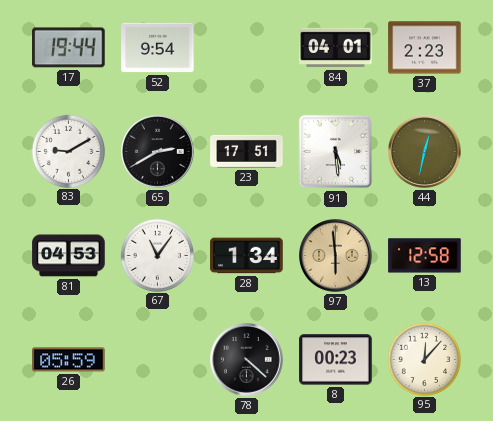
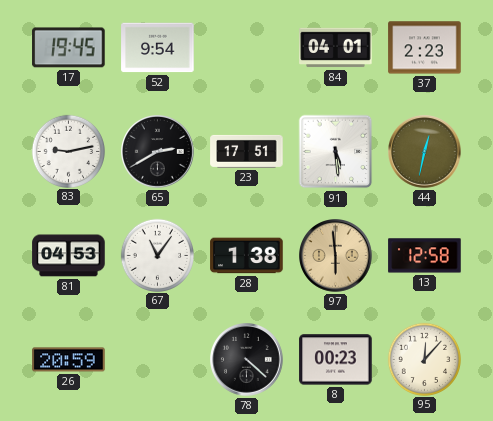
17: 19:44 -> 19:45
83: 9:10 -> 9:13
28: 1:34 -> 1:38
26: 05:59 -> 20:59
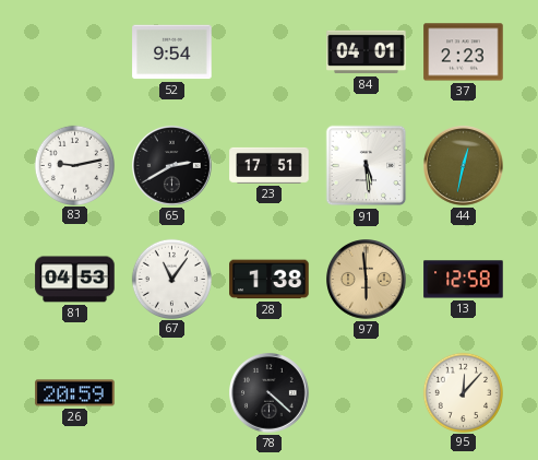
17: 19:45 -> none
8: 00:23 -> none
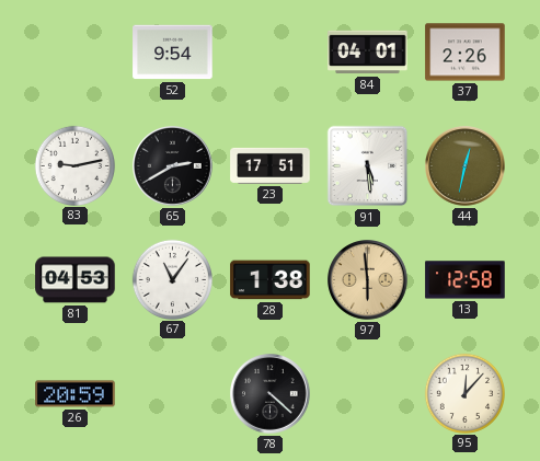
37: 2:23 -> 2:26
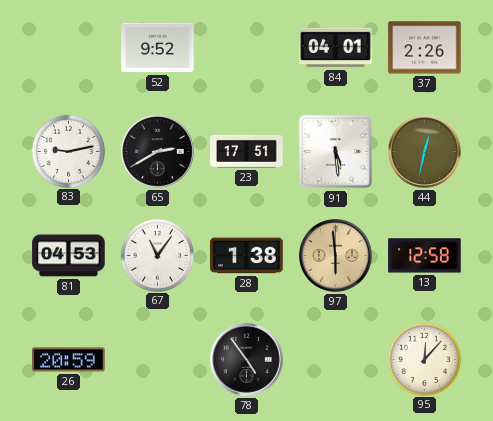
52: 9:54 -> 9:52
78: 4:22 -> 4:54
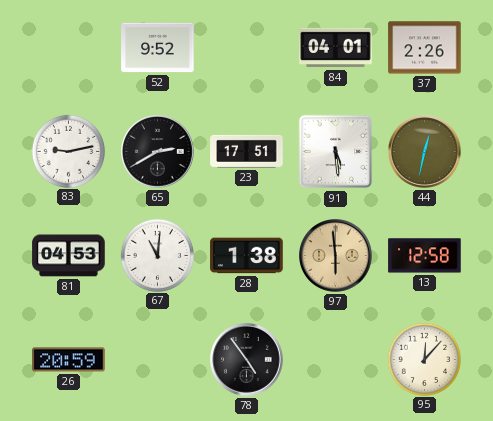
67: 11:06 -> 11:01
